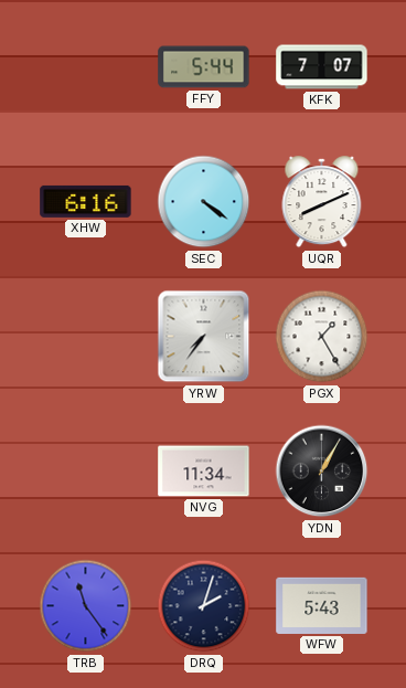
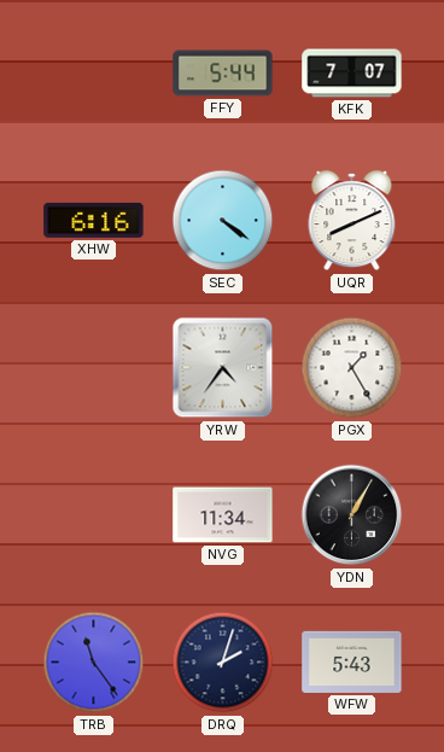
YRW: 7:36 -> 4:36
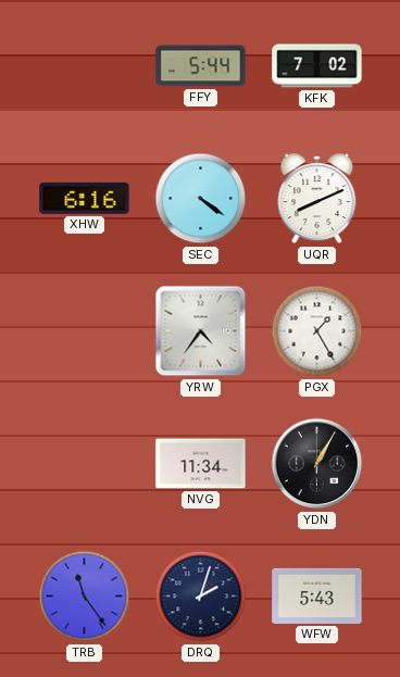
KFK: 7:07 -> 7:02
